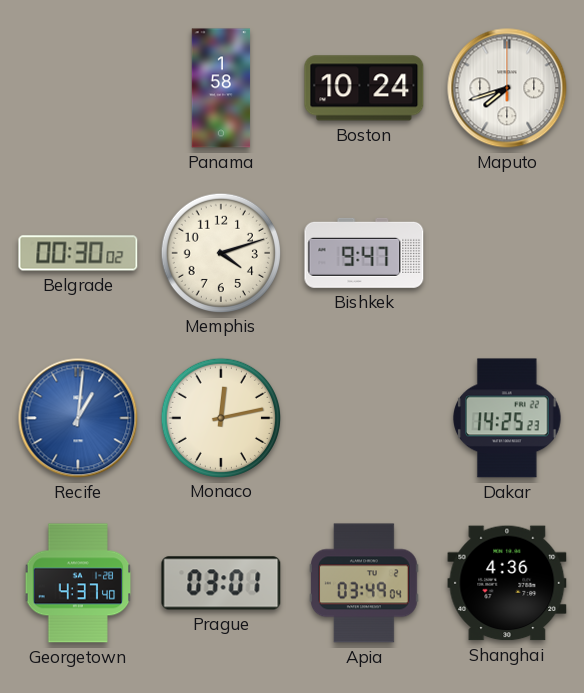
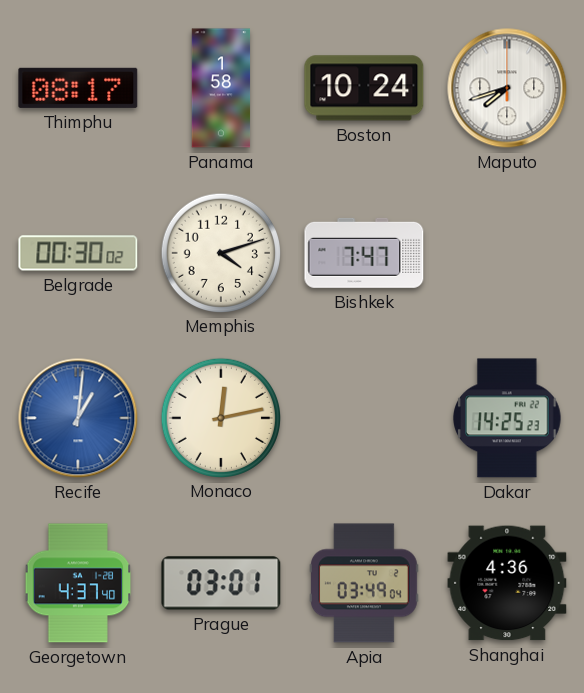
Thimphu: none -> 08:17
Bishkek: 9:47 -> 7:47
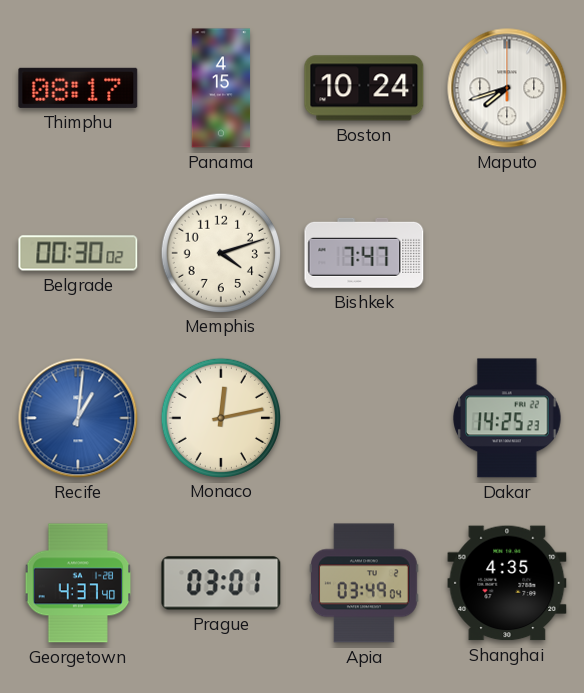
Panama: 1:58 -> 4:15
Shanghai: 4:36 -> 4:35
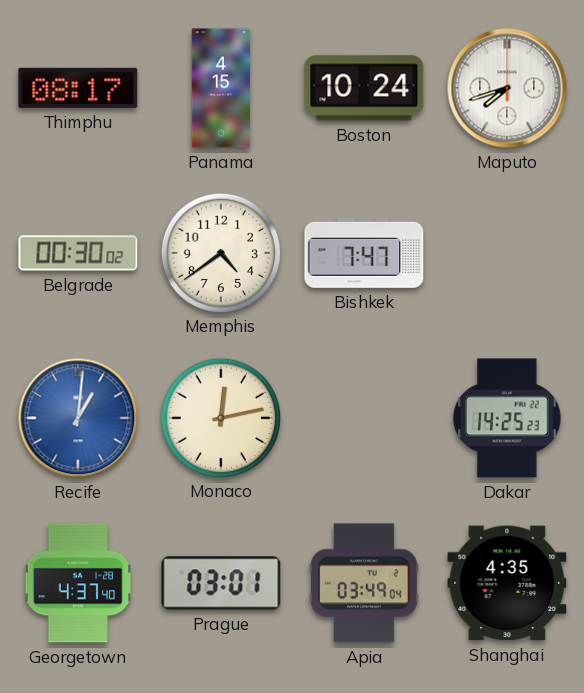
Memphis: 4:12 -> 4:39
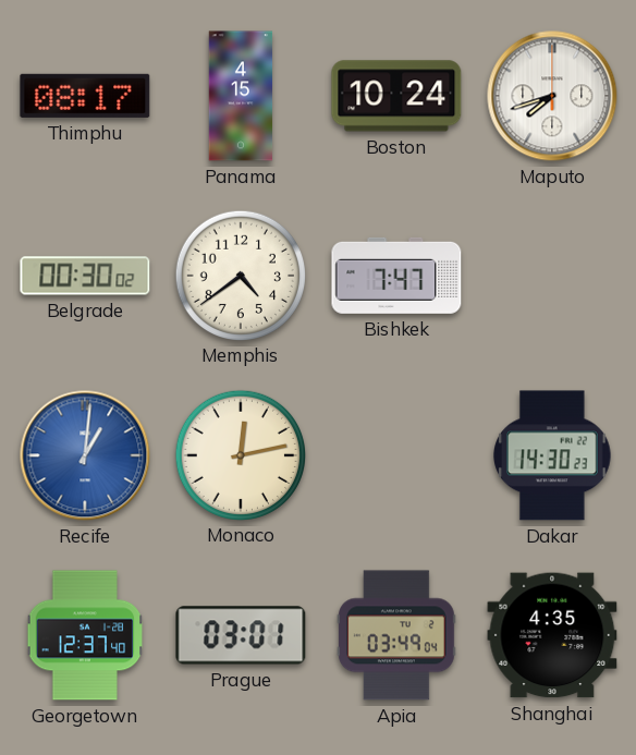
Dakar: 14:25 -> 14:30
Georgetown: 4:37 -> 12:37
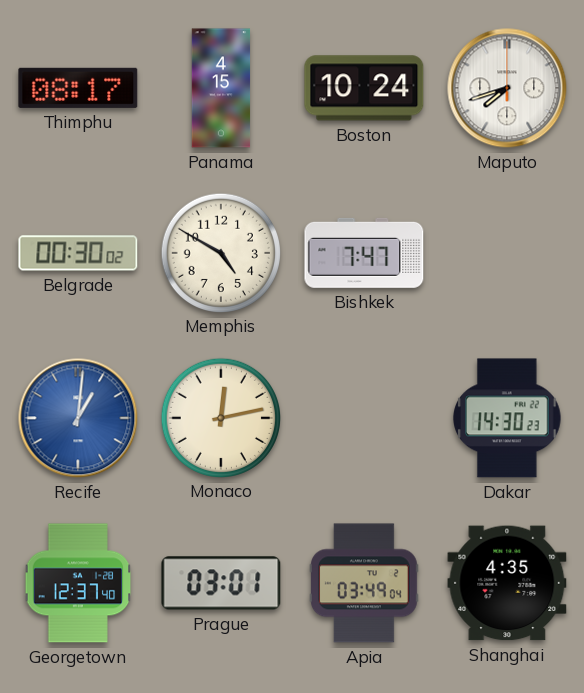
Memphis: 4:39 -> 4:50
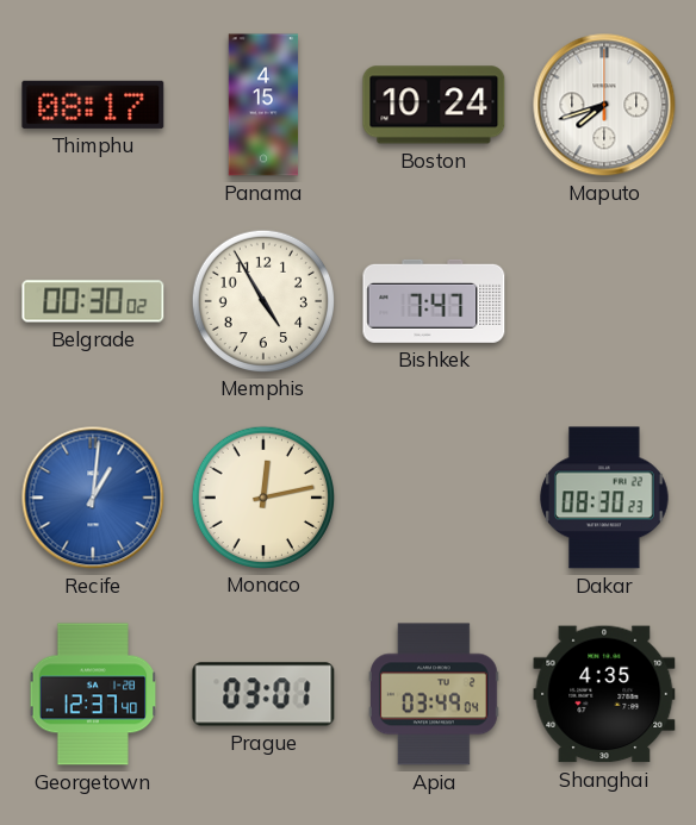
Memphis: 4:50 -> 4:55
Dakar: 14:30 -> 08:30
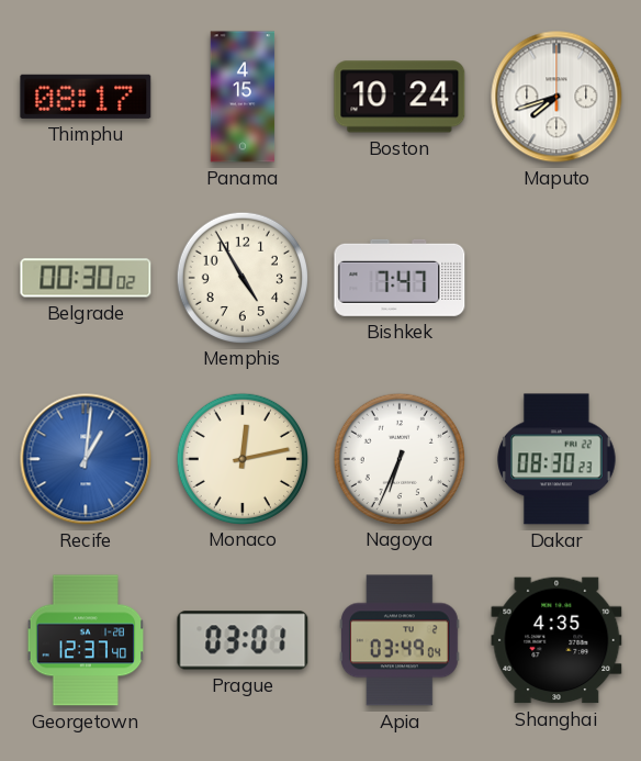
Nagoya: none -> 6:34
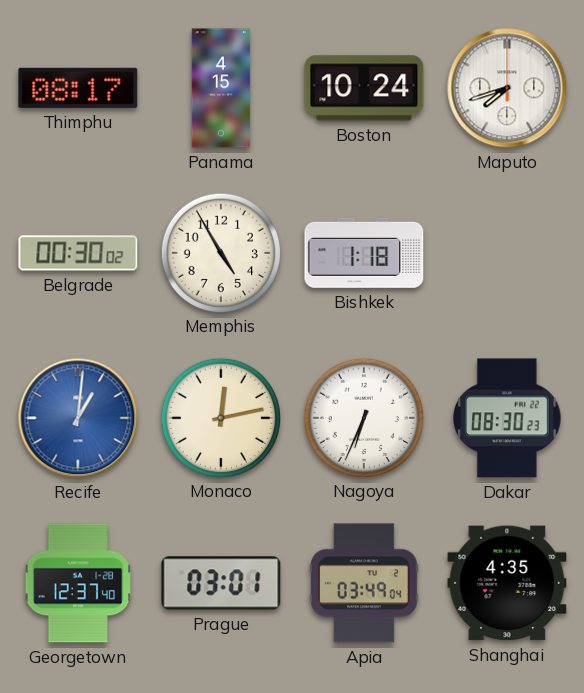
Bishkek: 7:47 -> 1:18
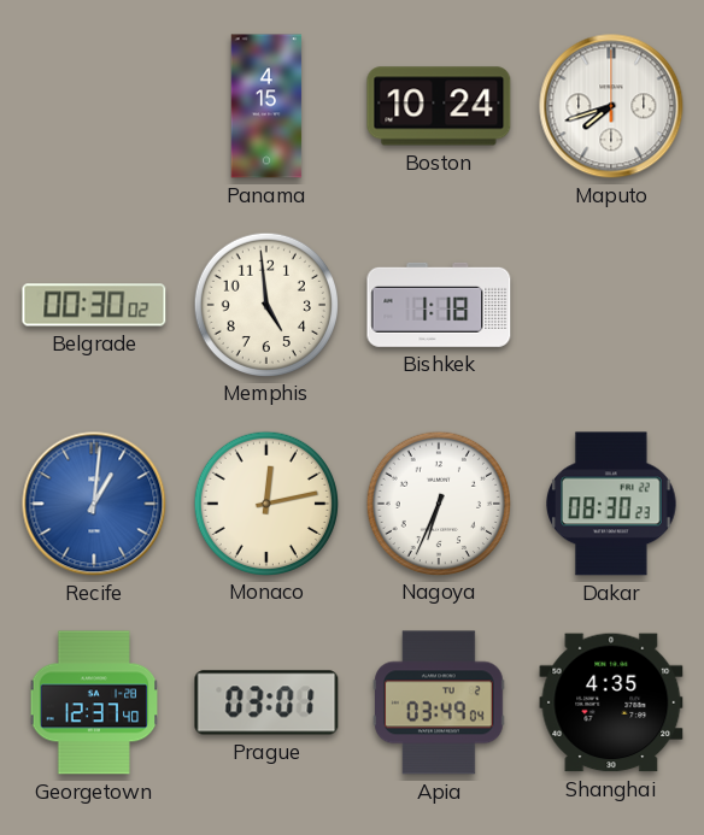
Thimphu: 08:17 -> none
Memphis: 4:55 -> 4:59
